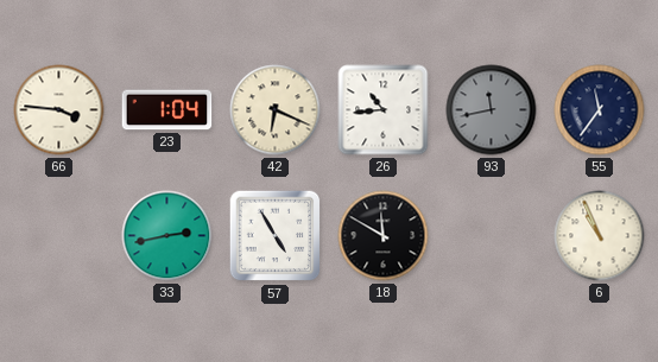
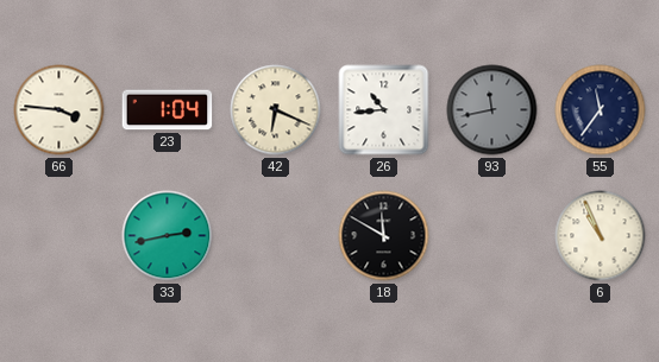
57: 4:55 -> none
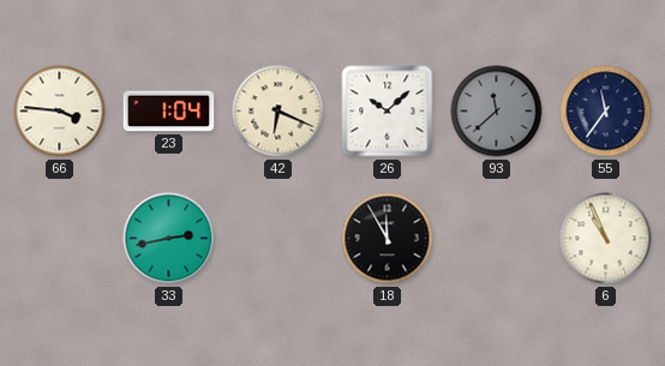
26: 10:44 -> 10:08
93: 11:43 -> 11:38
18: 11:50 -> 11:55
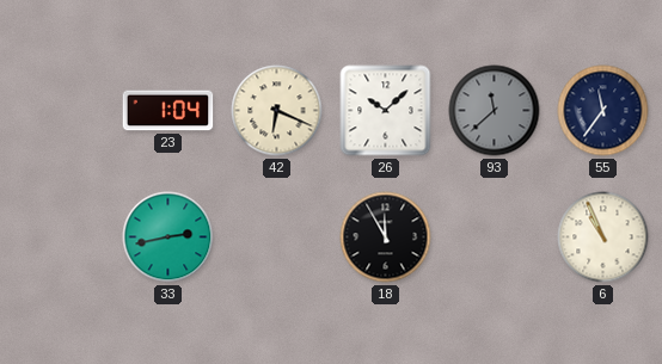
66: 3:46 -> none
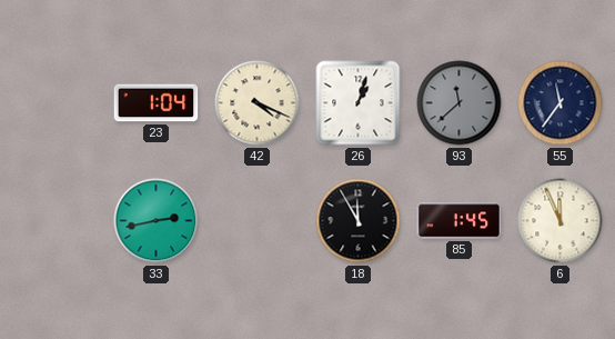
42: 6:19 -> 4:19
26: 10:08 -> 1:03
85: none -> 1:45
6: 10:56 -> 11:56
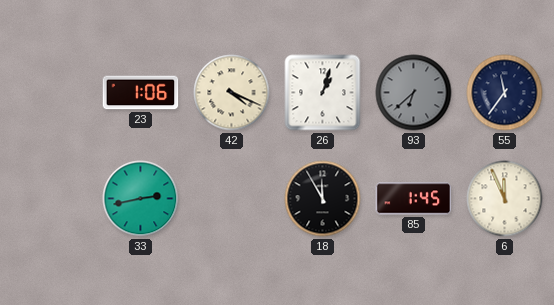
23: 1:04 -> 1:06
93: 11:38 -> 6:38
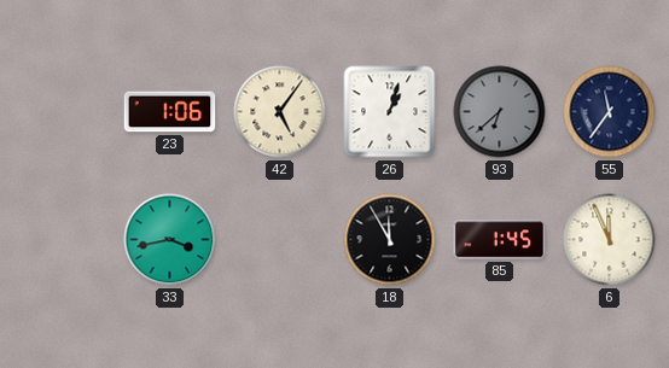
42: 4:19 -> 5:06
33: 2:43 -> 3:43
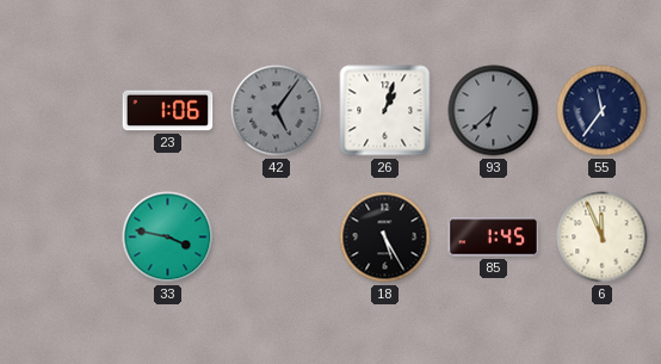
42 dial: cream -> grey
33: 3:43 -> 3:47
18: 11:55 -> 5:25
